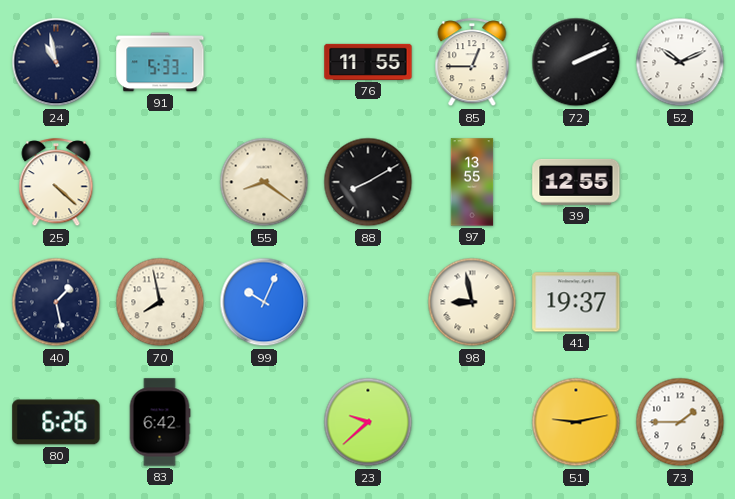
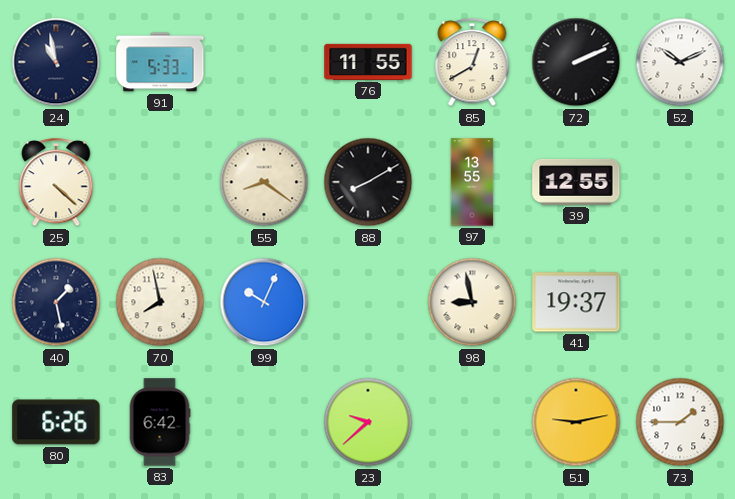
85: 12:45 -> 12:40
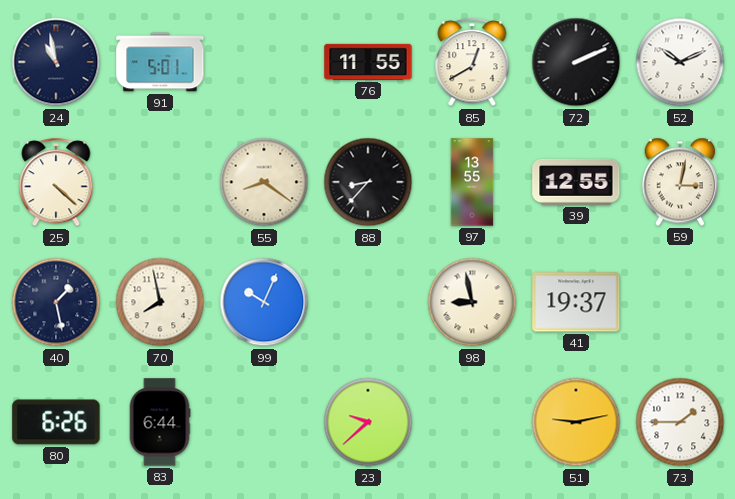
91: 5:33 -> 5:01
88: 8:10 -> 8:37
59: none -> 3:02
83: 6:42 -> 6:44
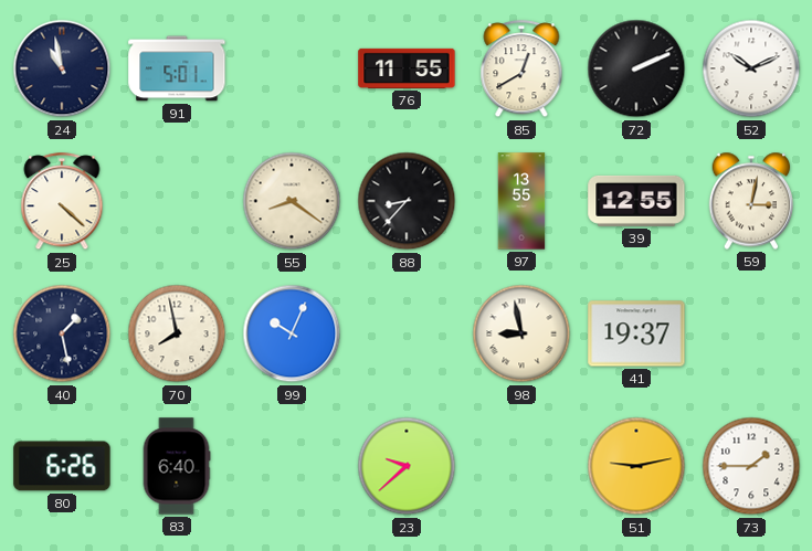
83: 6:44 -> 6:40
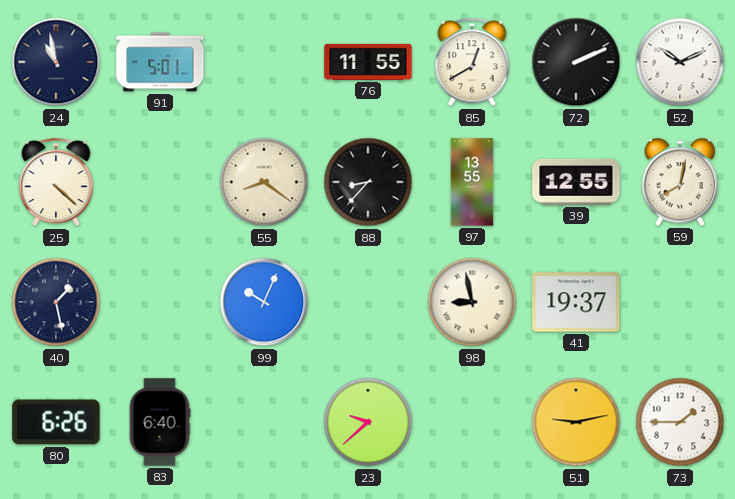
59: 3:02 -> 8:02
70: 7:58 -> none
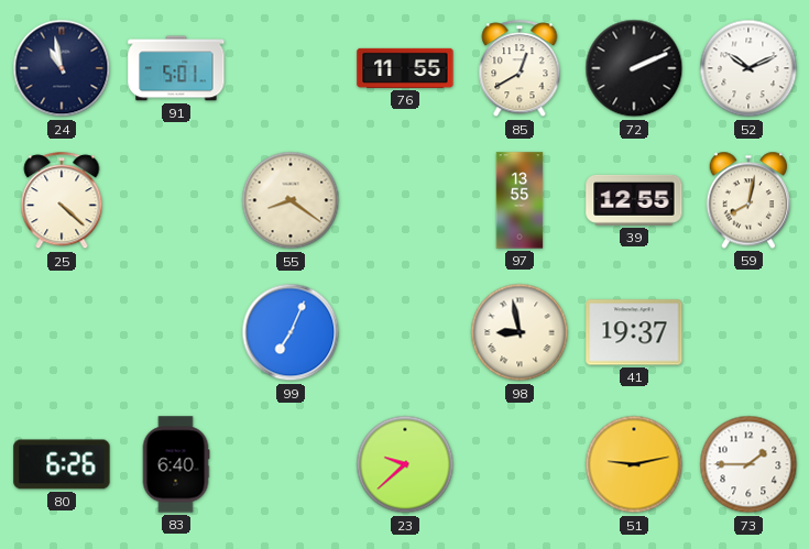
88: 8:37 -> none
40: 1:28 -> none
99: 10:04 -> 7:04
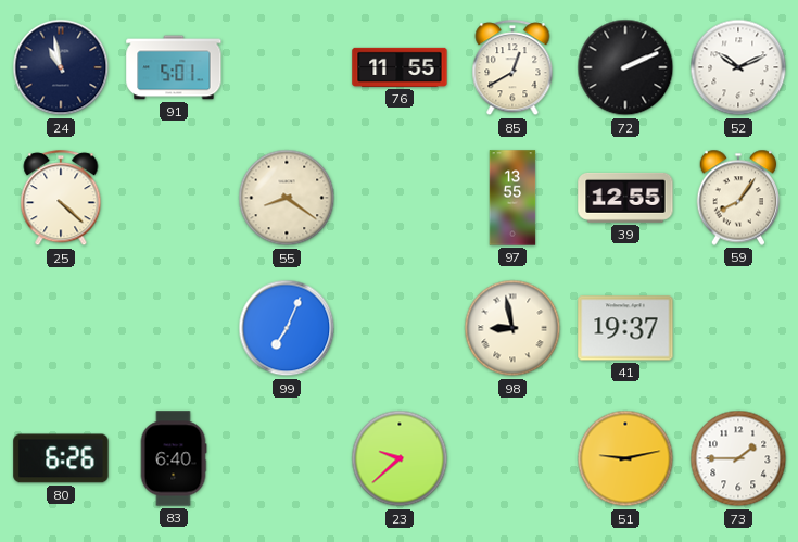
59: 8:02 -> 8:06
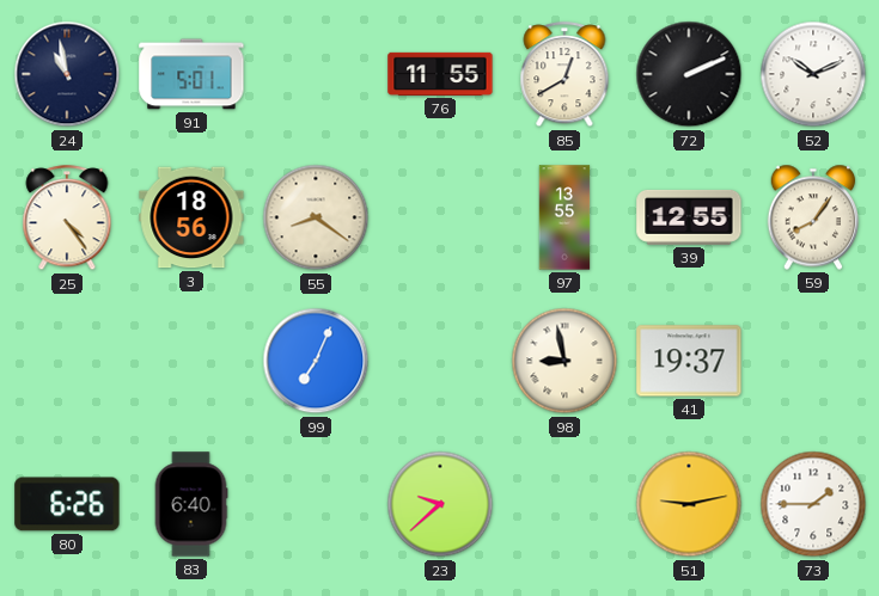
25: 4:22 -> 4:24
3: none -> 18:56
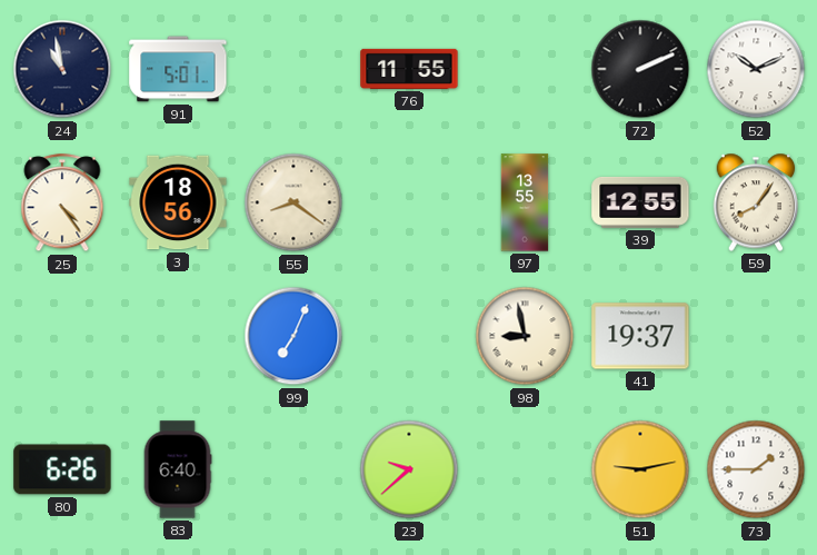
85: 12:40 -> none
